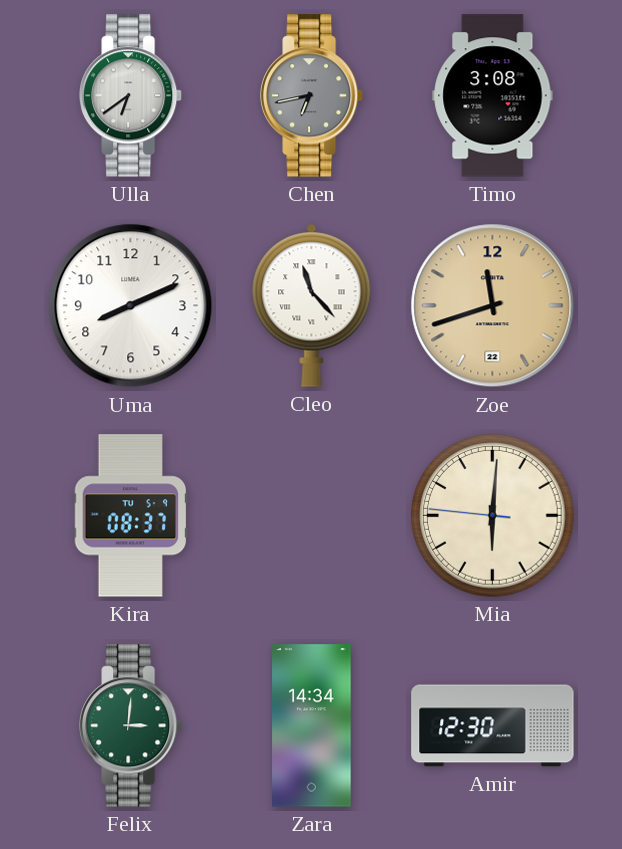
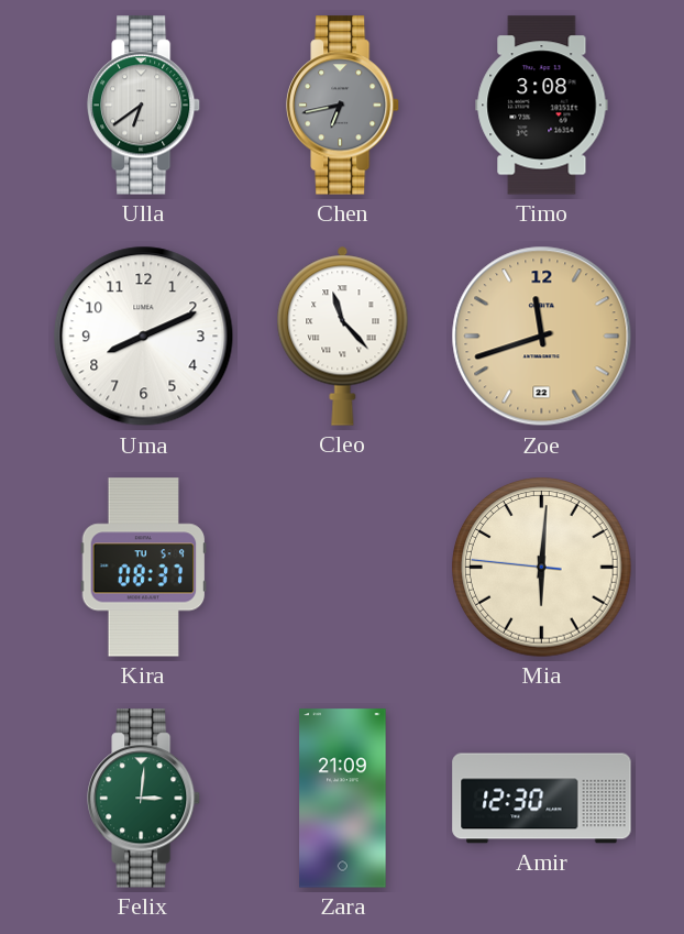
Zara: 14:34 -> 21:09
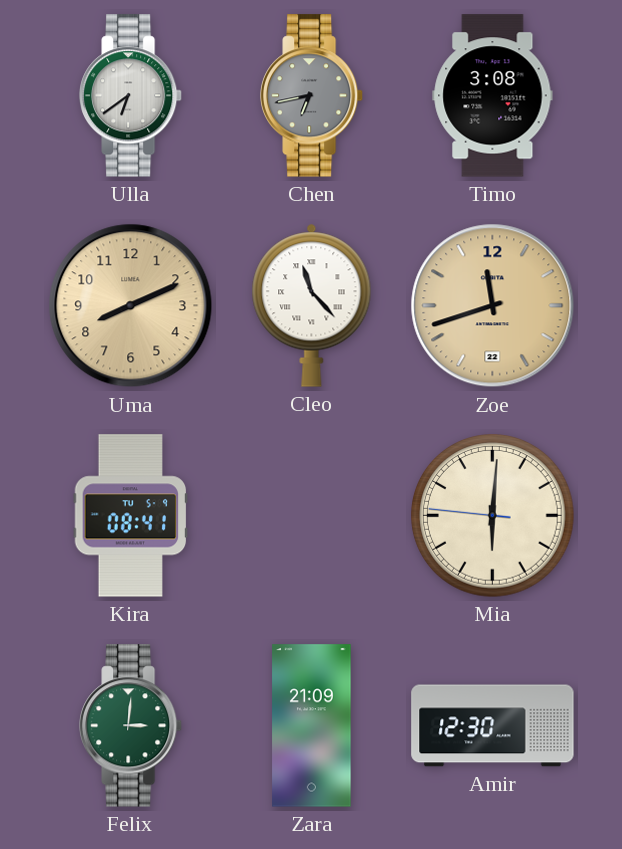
Uma dial: white -> champagne
Kira: 08:37 -> 08:41
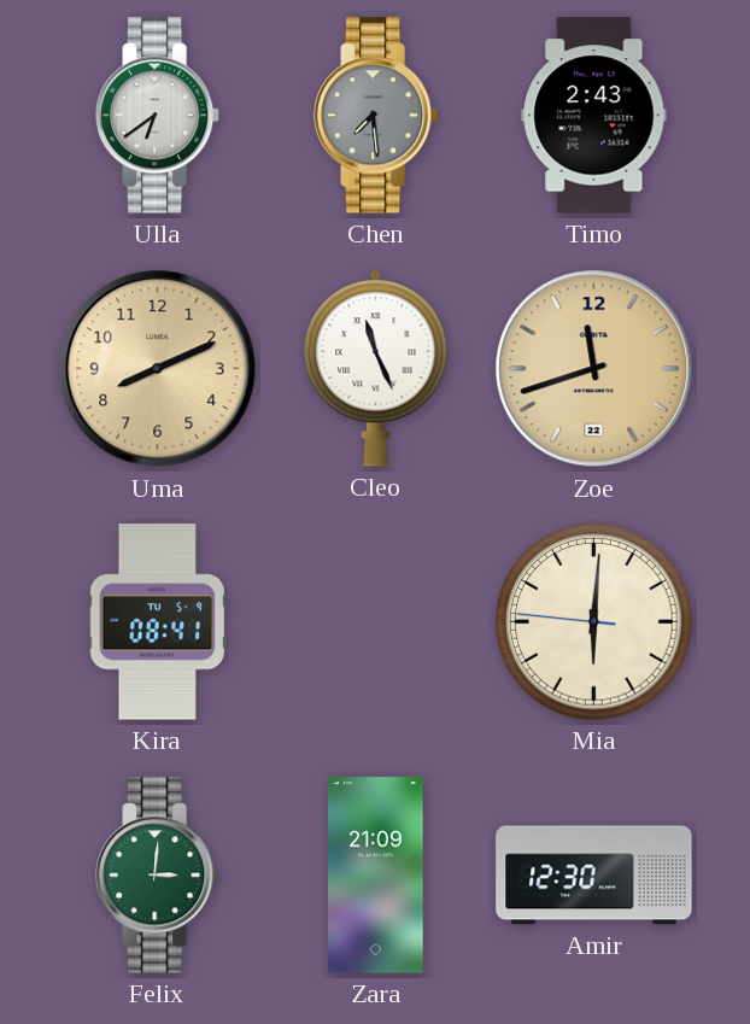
Chen: 6:43 -> 7:29
Timo: 3:08 -> 2:43
Cleo: 11:23 -> 11:26
